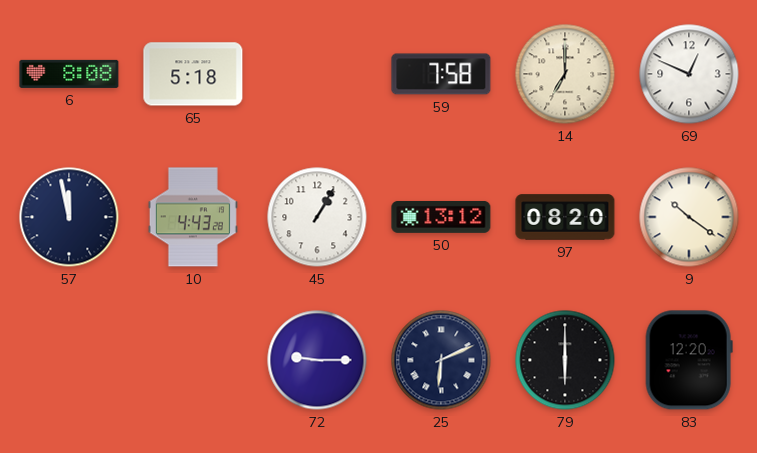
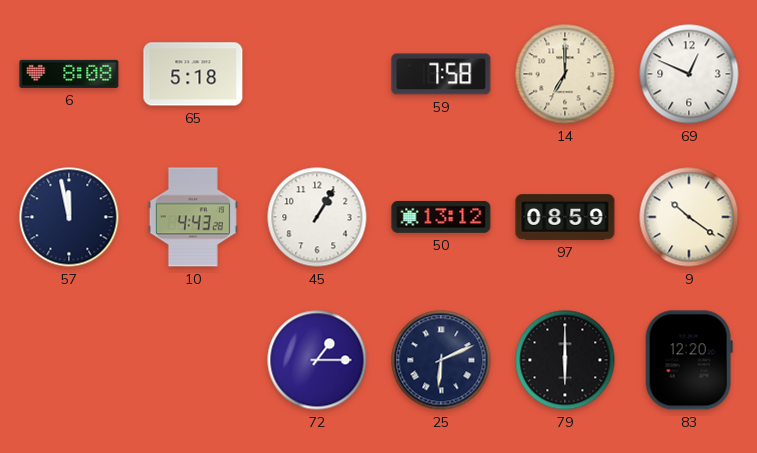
97: 08:20 -> 08:59
72: 9:15 -> 1:15
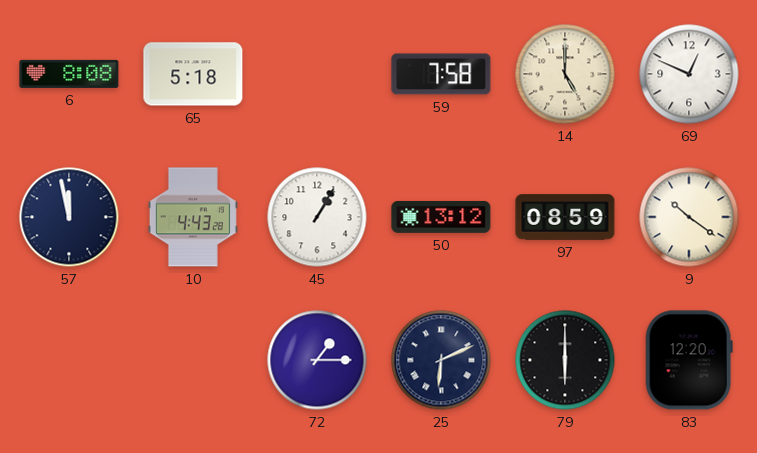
14: 7:00 -> 5:00
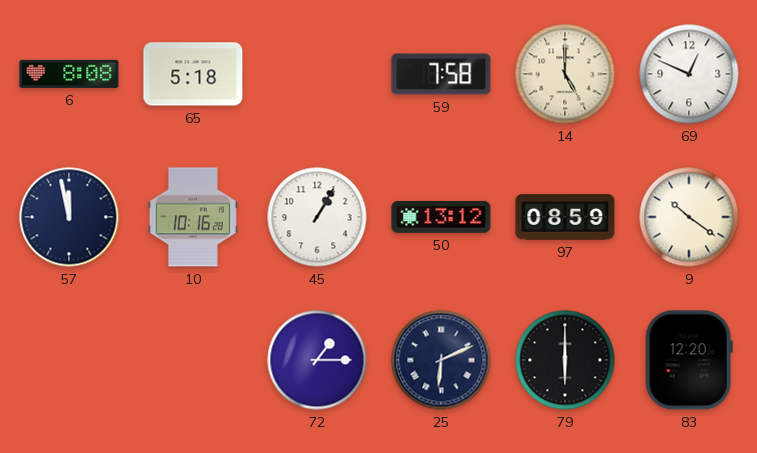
10: 4:43 -> 10:16
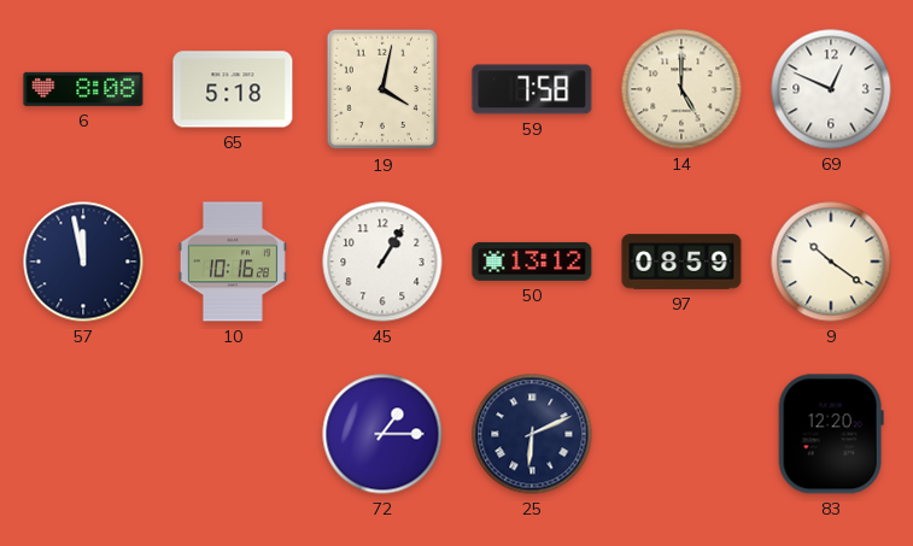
19: none -> 4:02
79: 6:00 -> none
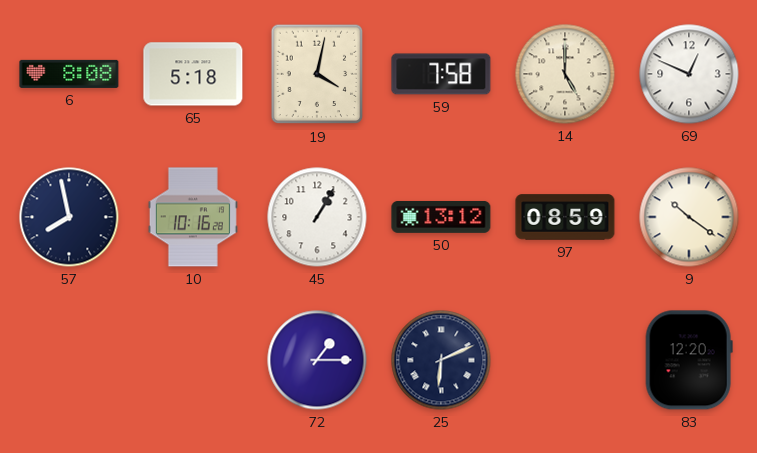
57: 11:58 -> 7:58
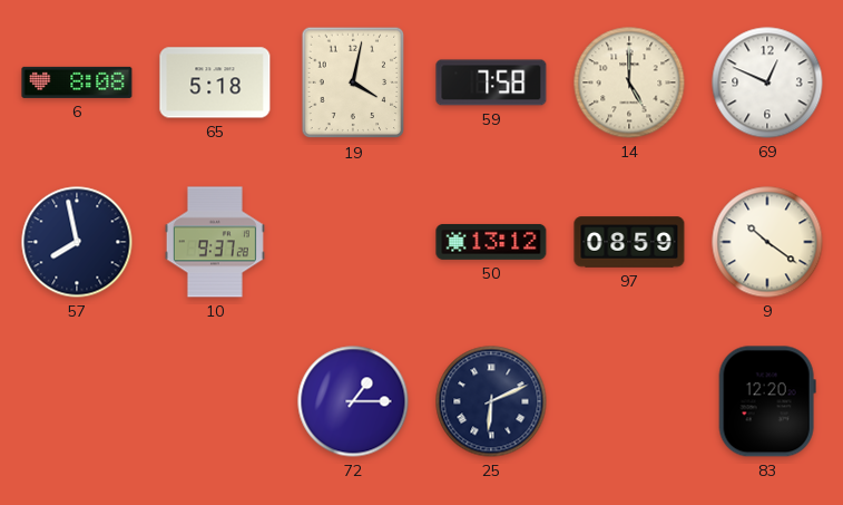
10: 10:16 -> 9:37
45: 1:05 -> none
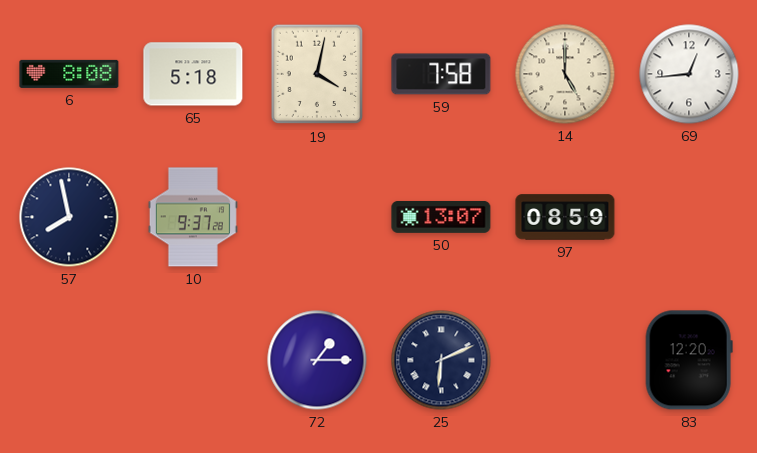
69: 12:49 -> 12:44
50: 13:12 -> 13:07
9: 10:21 -> none
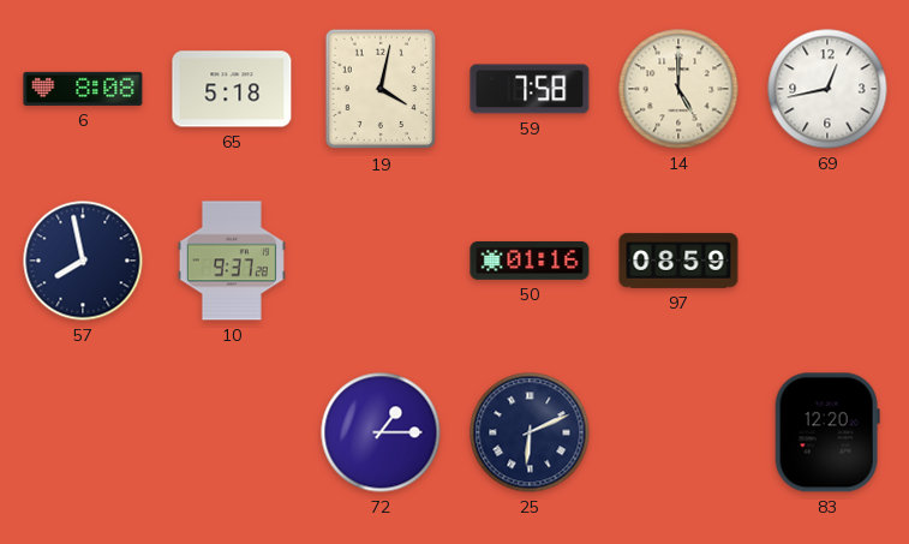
69: 12:44 -> 12:43
50: 13:07 -> 01:16
